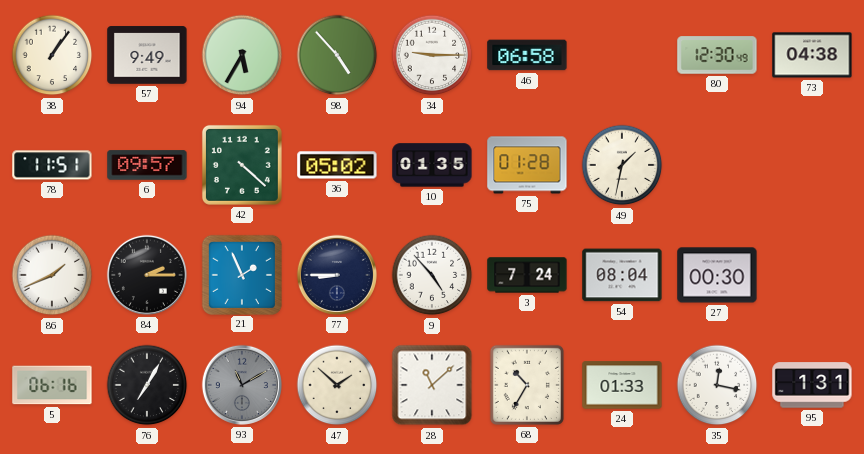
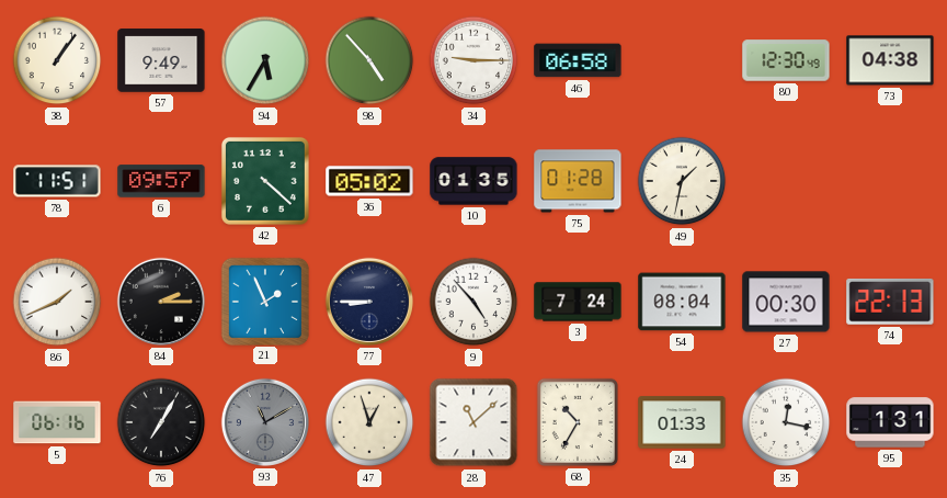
74: none -> 22:13
47: 1:52 -> 12:57
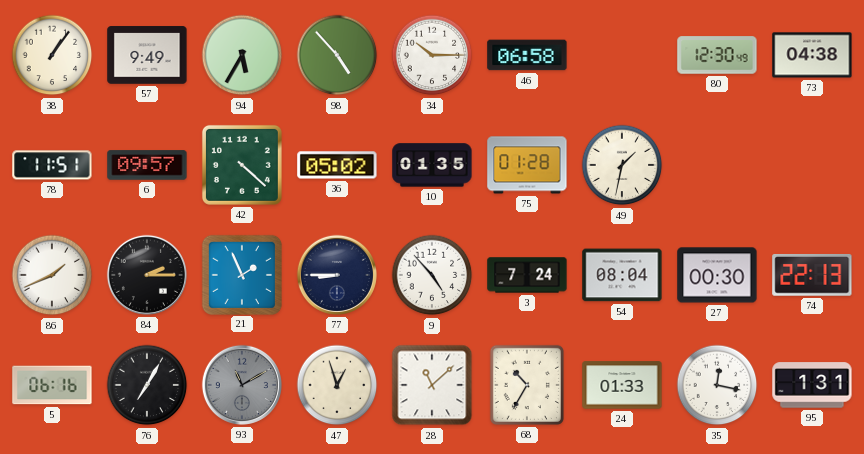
34: 9:15 -> 10:15
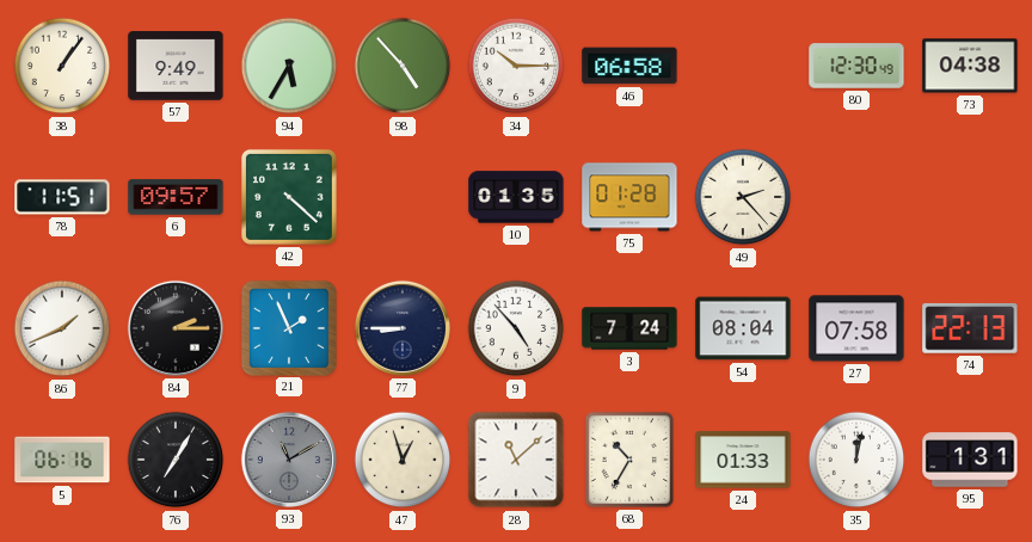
36: 05:02 -> none
49: 1:32 -> 2:23
27: 00:30 -> 07:58
35: 12:17 -> 12:02
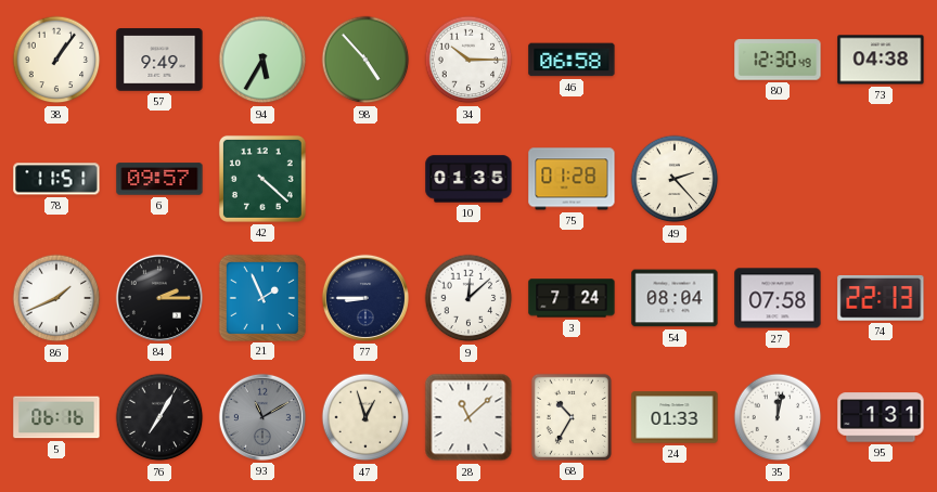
9: 4:53 -> 12:08
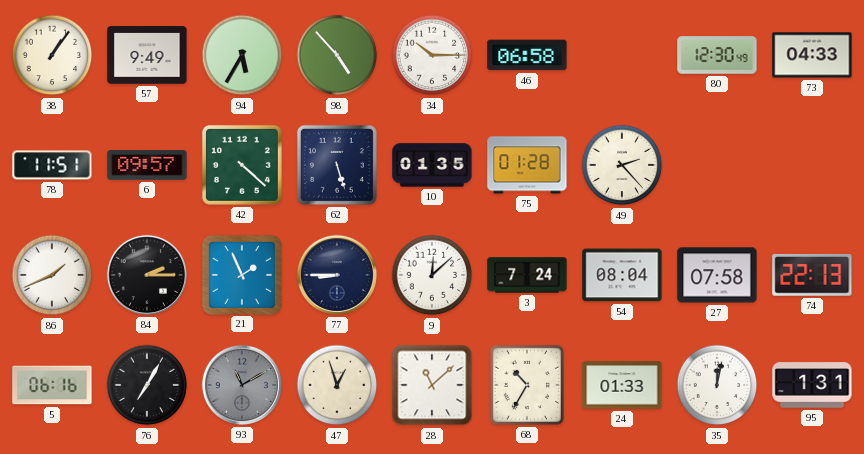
73: 04:38 -> 04:33
62: none -> 5:27
